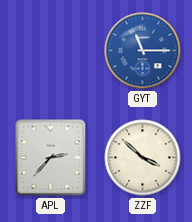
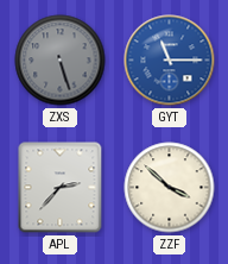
ZXS: none -> 5:27
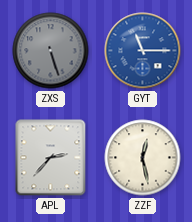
ZZF: 3:52 -> 12:28
